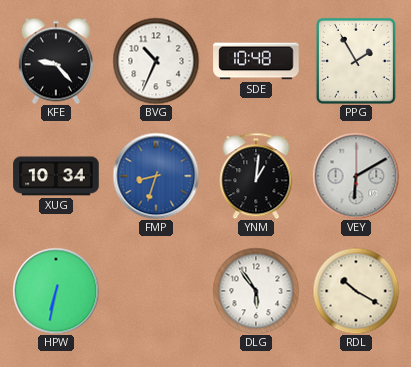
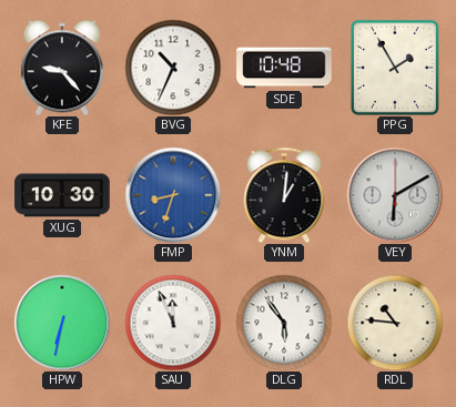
XUG: 10:34 -> 10:30
SAU: none -> 11:56
RDL: 10:20 -> 10:46
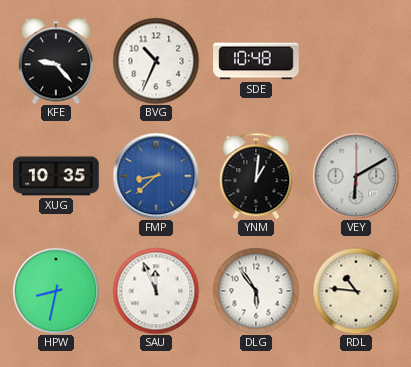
PPG: 1:55 -> none
XUG: 10:30 -> 10:35
FMP: 8:33 -> 8:38
HPW: 6:32 -> 8:32
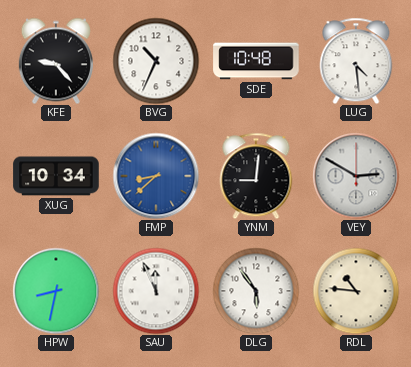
LUG: none -> 4:29
XUG: 10:35 -> 10:34
YNM: 1:01 -> 9:01
VEY: 6:10 -> 2:50
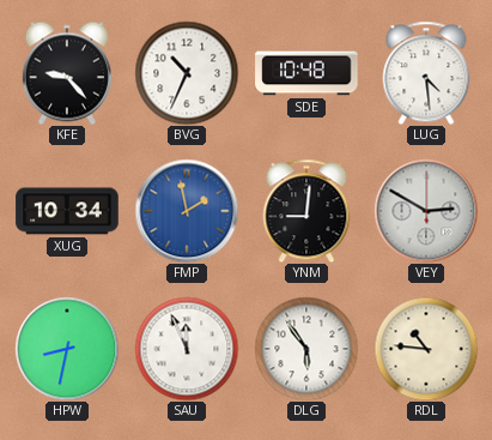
FMP: 8:38 -> 1:58
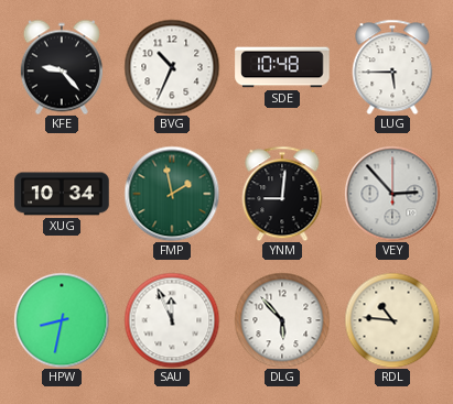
LUG: 4:29 -> 5:45
FMP dial: blue -> green
VEY: 2:50 -> 2:53
DLG: 5:54 -> 5:53
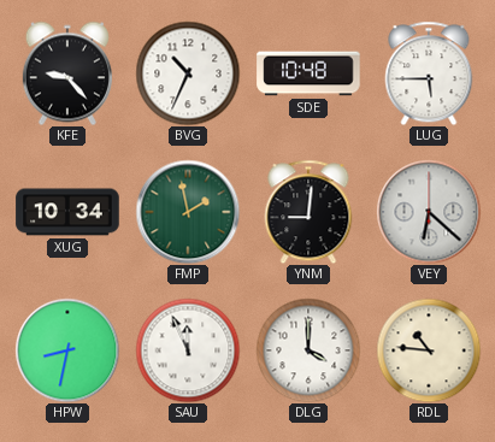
VEY: 2:53 -> 6:22
DLG: 5:53 -> 4:00
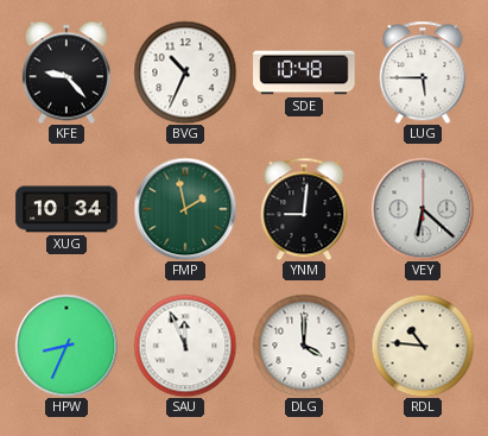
HPW: 8:32 -> 8:34
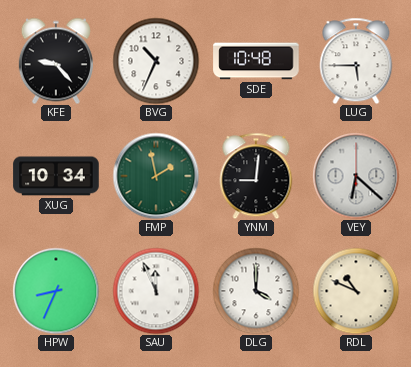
RDL: 10:46 -> 10:49
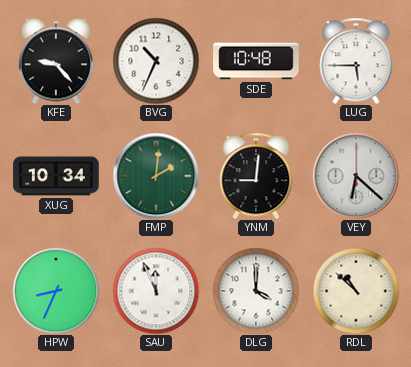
FMP: 1:58 -> 2:01
RDL: 10:49 -> 10:52
